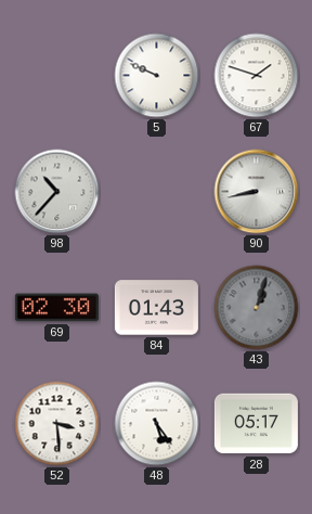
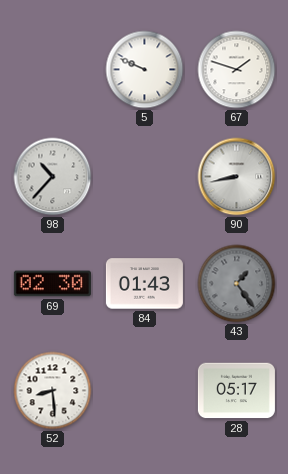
43: 1:03 -> 1:24
52: 3:29 -> 8:29
48: 5:24 -> none
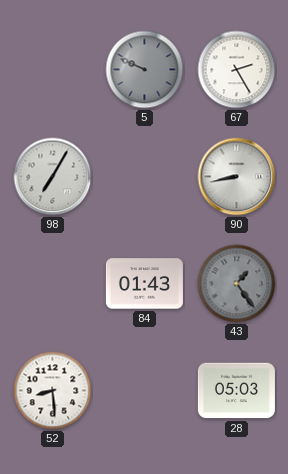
5 dial: white -> grey
67: 1:48 -> 2:25
98: 10:37 -> 7:05
69: 02:30 -> none
28: 05:17 -> 05:03
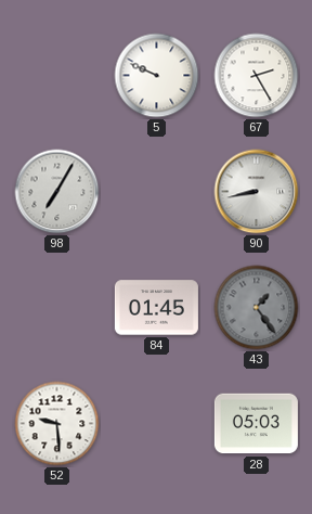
5 dial: grey -> white
84: 01:43 -> 01:45
52: 8:29 -> 9:29
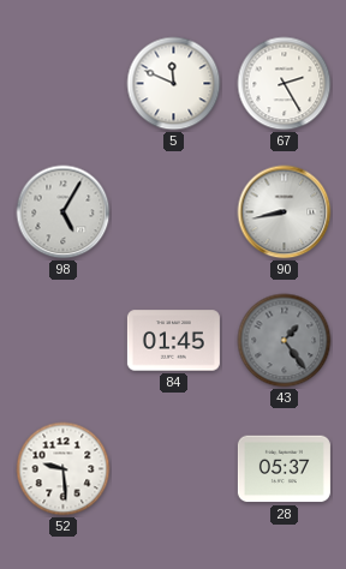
5: 9:49 -> 11:49
98: 7:05 -> 5:05
28: 05:03 -> 05:37
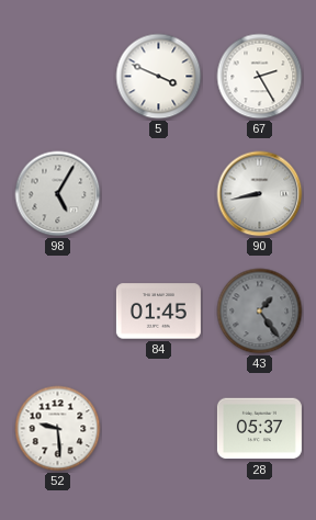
5: 11:49 -> 3:49
